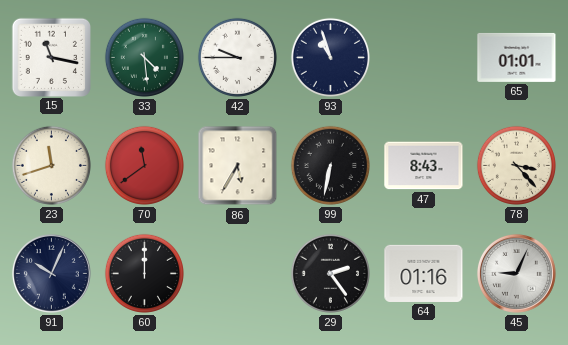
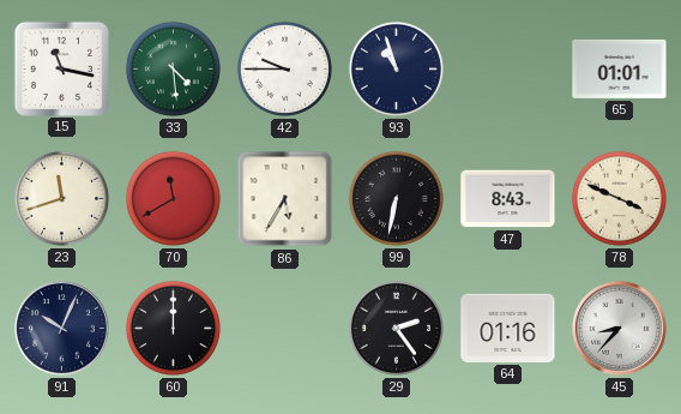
70: 11:39 -> 11:40
78: 3:23 -> 3:49
45: 9:04 -> 8:37
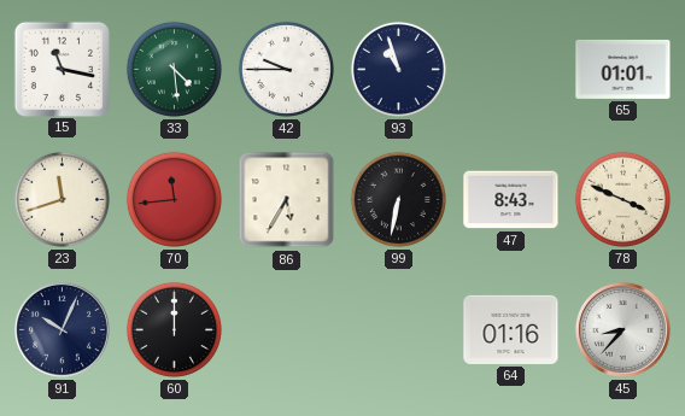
70: 11:40 -> 11:44
29: 2:24 -> none
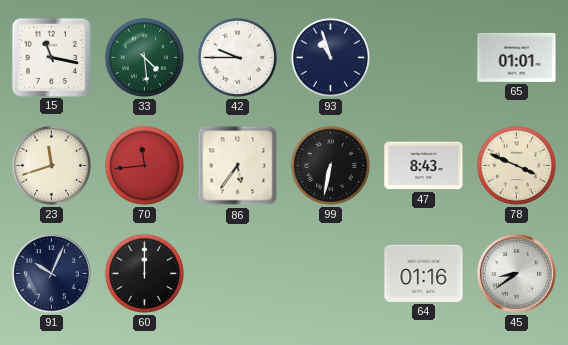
86: 5:35 -> 5:36
45: 8:37 -> 8:39
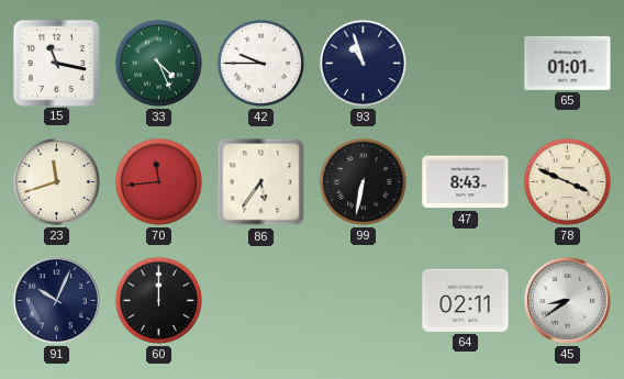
33: 4:29 -> 4:26
64: 01:16 -> 02:11
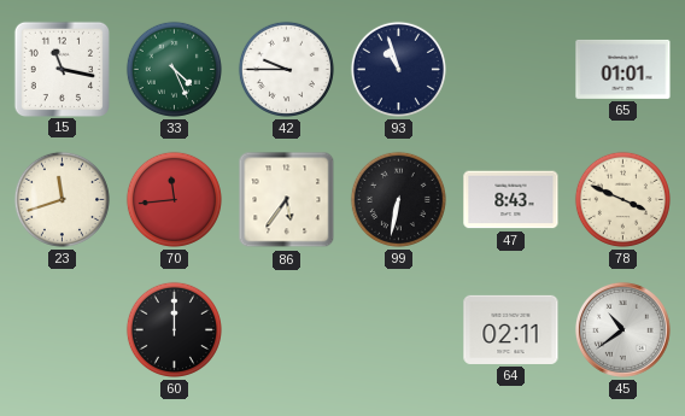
91: 10:04 -> none
45: 8:39 -> 10:39
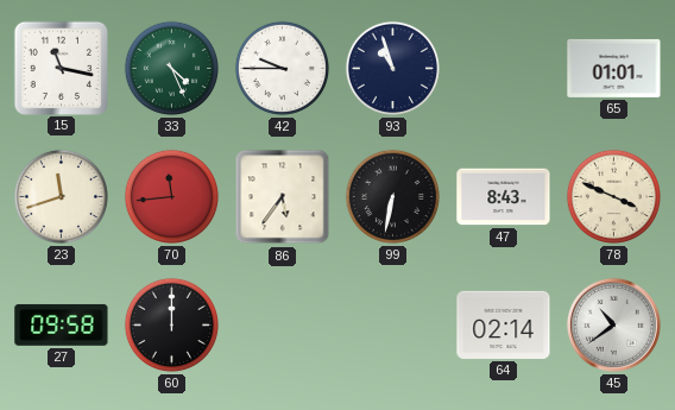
27: none -> 09:58
64: 02:11 -> 02:14
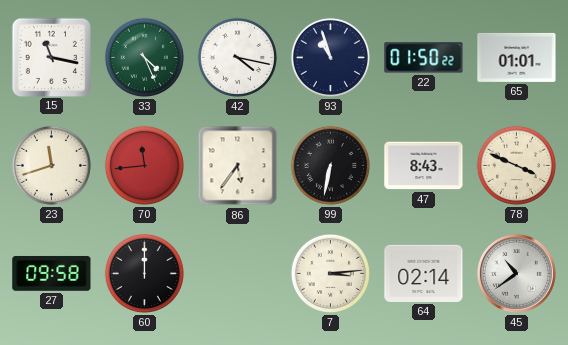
42: 9:45 -> 4:17
22: none -> 01:50
7: none -> 3:14
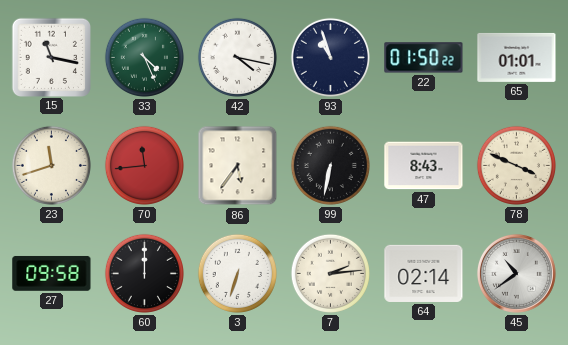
3: none -> 6:33
7: 3:14 -> 2:14
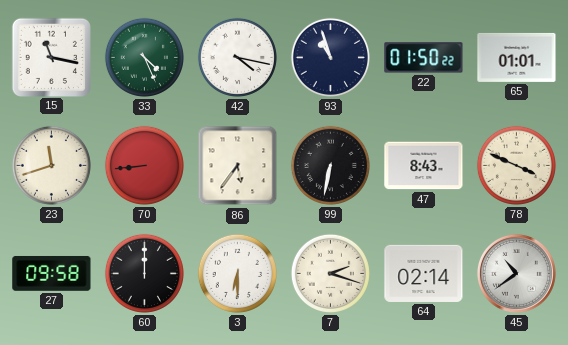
70: 11:44 -> 8:44
3: 6:33 -> 6:30
7: 2:14 -> 2:18
